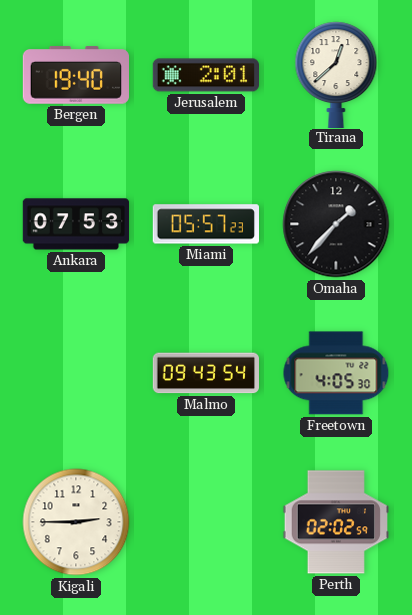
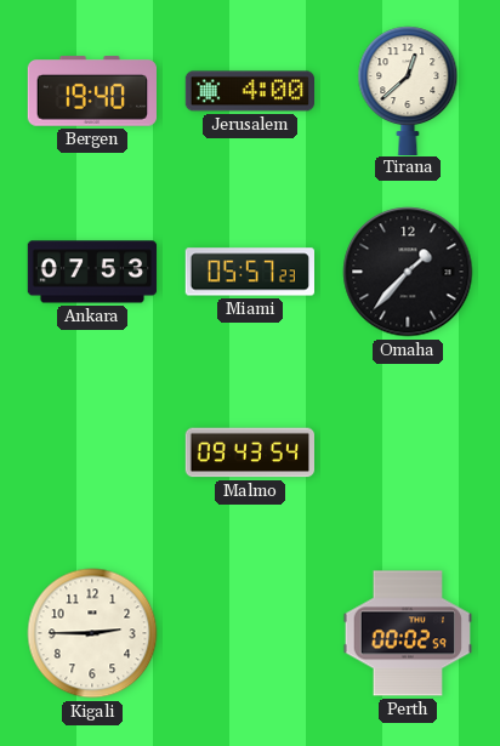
Jerusalem: 2:01 -> 4:00
Freetown: 4:05 -> none
Perth: 02:02 -> 00:02
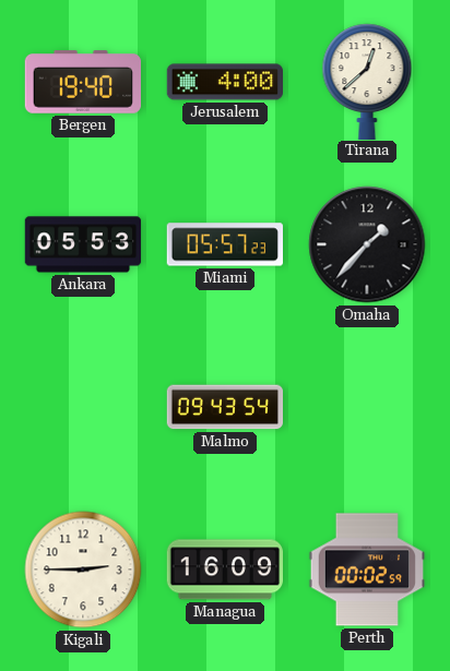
Ankara: 07:53 -> 05:53
Managua: none -> 16:09
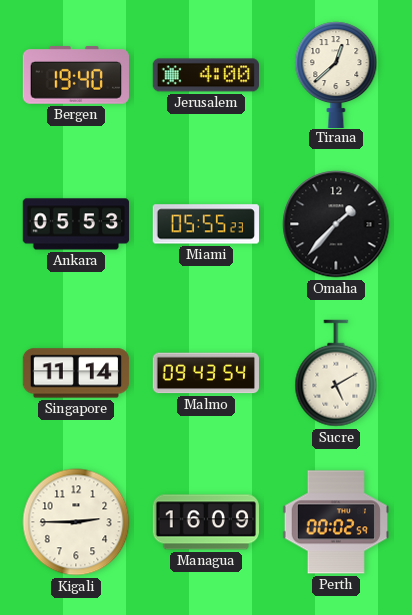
Miami: 05:57 -> 05:55
Singapore: none -> 11:14
Sucre: none -> 5:10
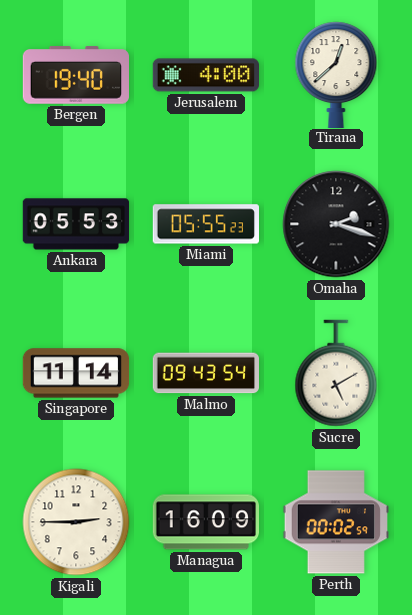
Omaha: 1:37 -> 2:18
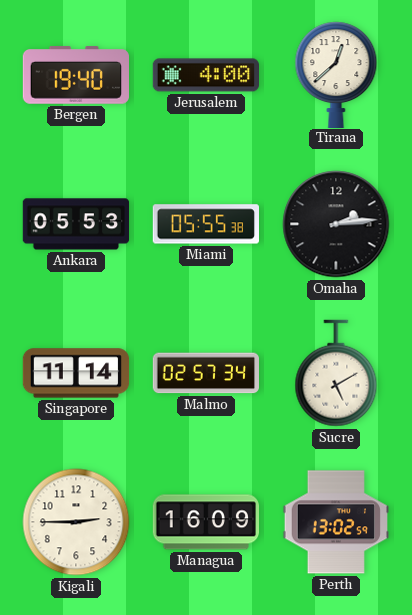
Miami: 05:55:23 -> 05:55:38
Omaha: 2:18 -> 2:14
Malmo: 09:43 -> 02:57
Perth: 00:02 -> 13:02
